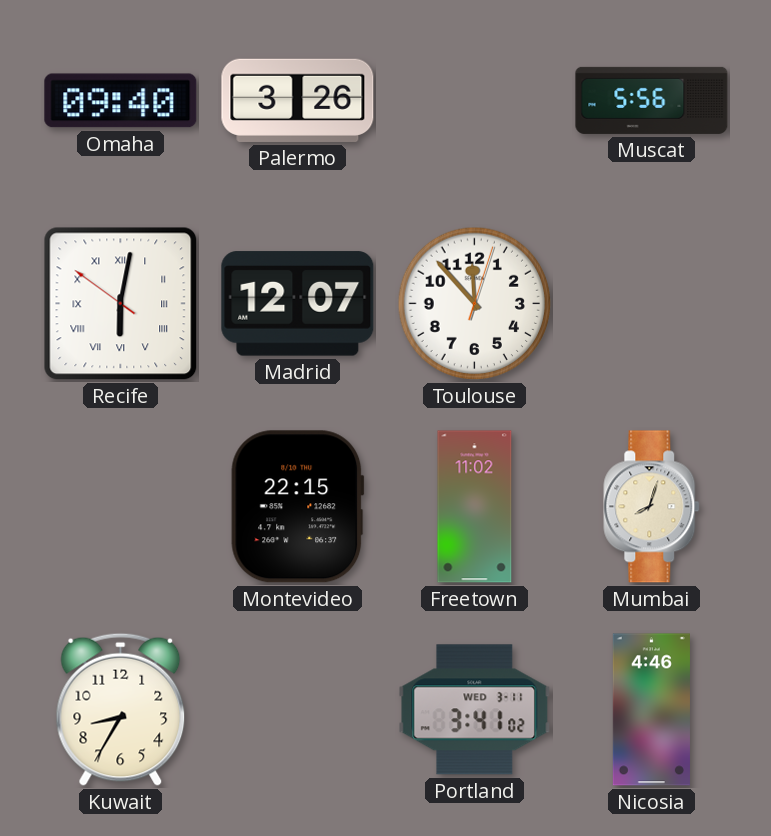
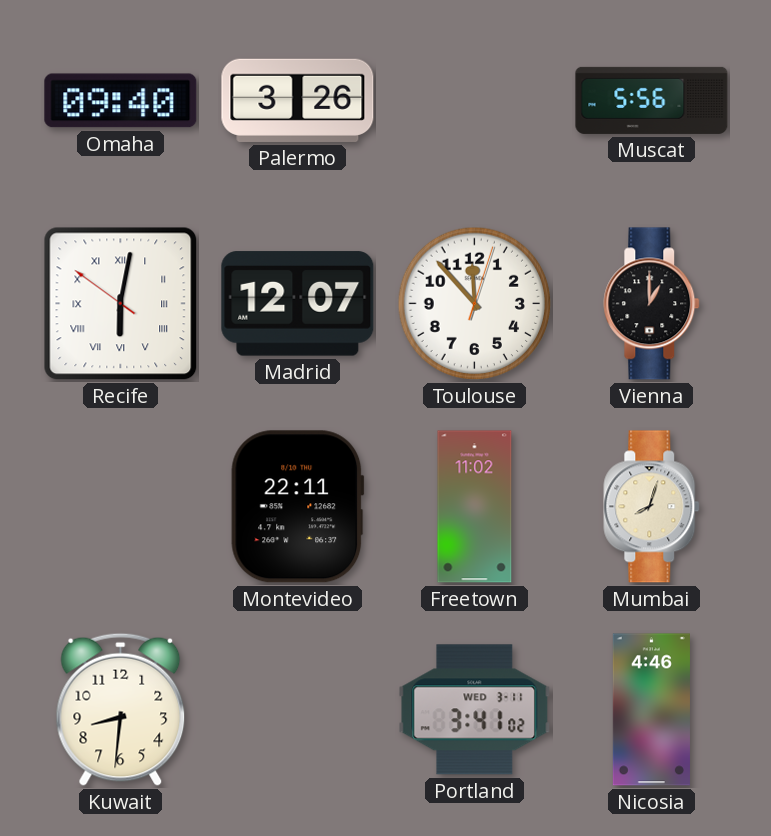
Vienna: none -> 1:00
Montevideo: 22:15 -> 22:11
Kuwait: 8:35 -> 8:31
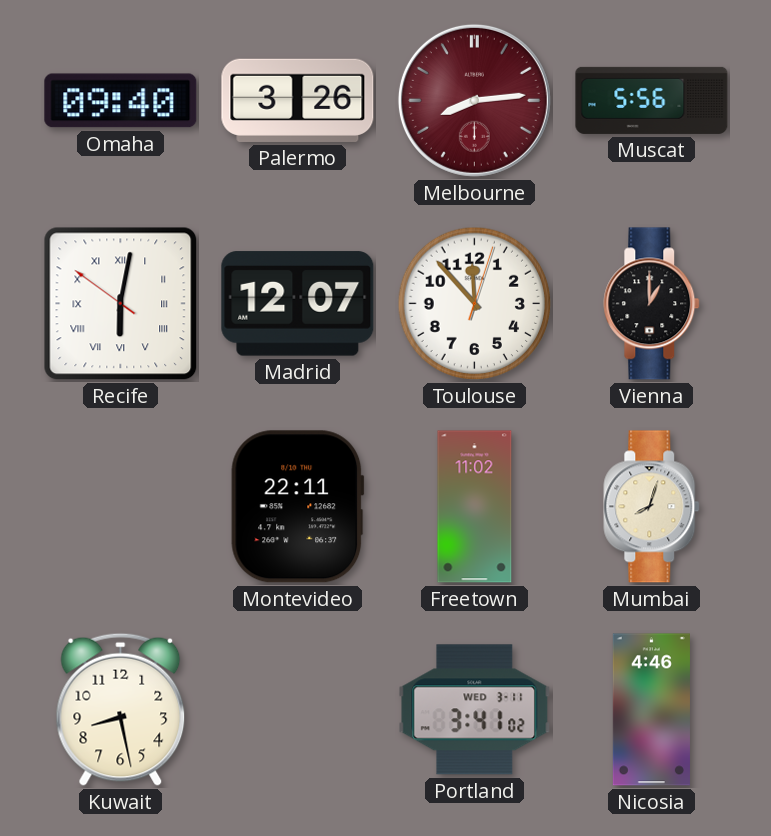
Melbourne: none -> 8:14
Kuwait: 8:31 -> 8:28
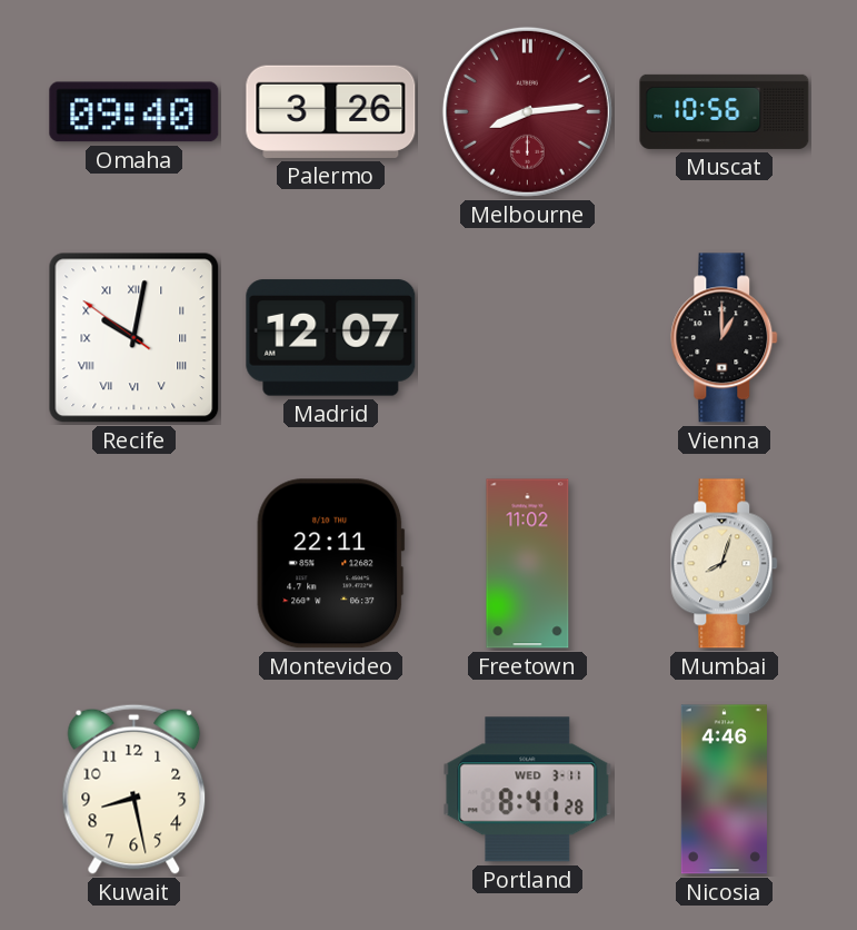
Muscat: 5:56 -> 10:56
Recife: 6:01 -> 10:01
Toulouse: 11:53 -> none
Portland: 3:41 -> 8:41
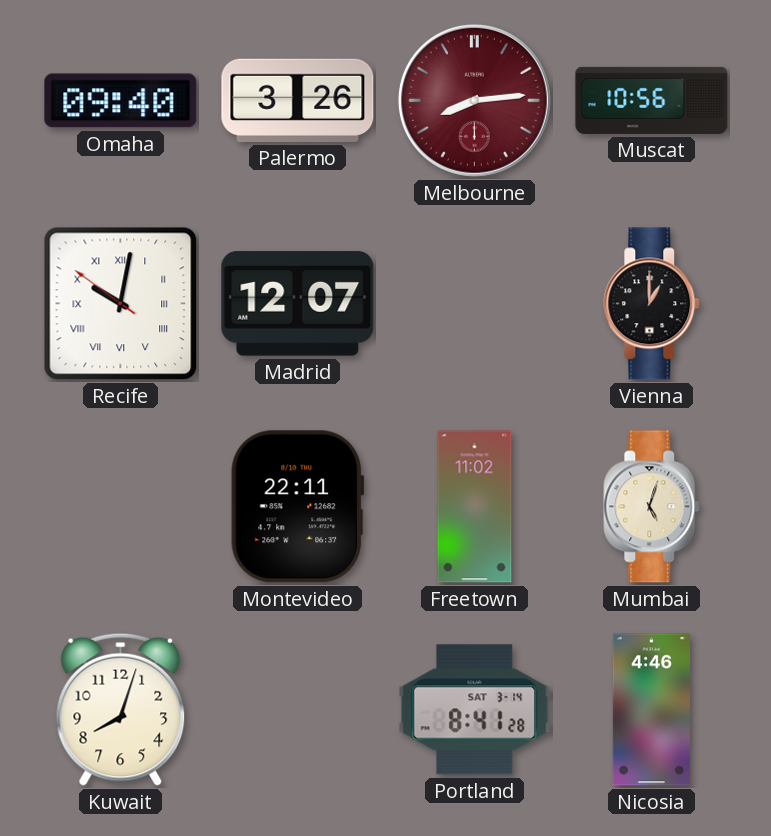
Mumbai: 8:03 -> 5:03
Kuwait: 8:28 -> 8:03
Portland date: WED 3-11 -> SAT 3-14
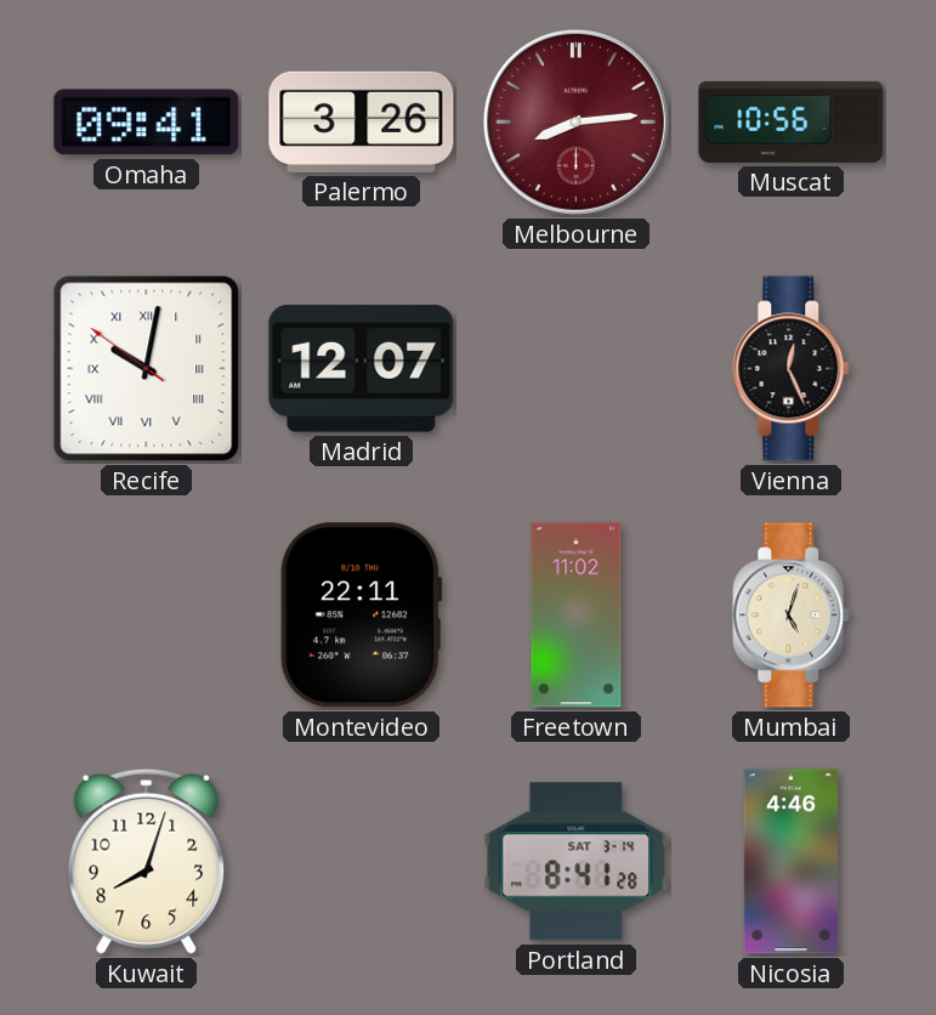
Omaha: 09:40 -> 09:41
Vienna: 1:00 -> 12:26
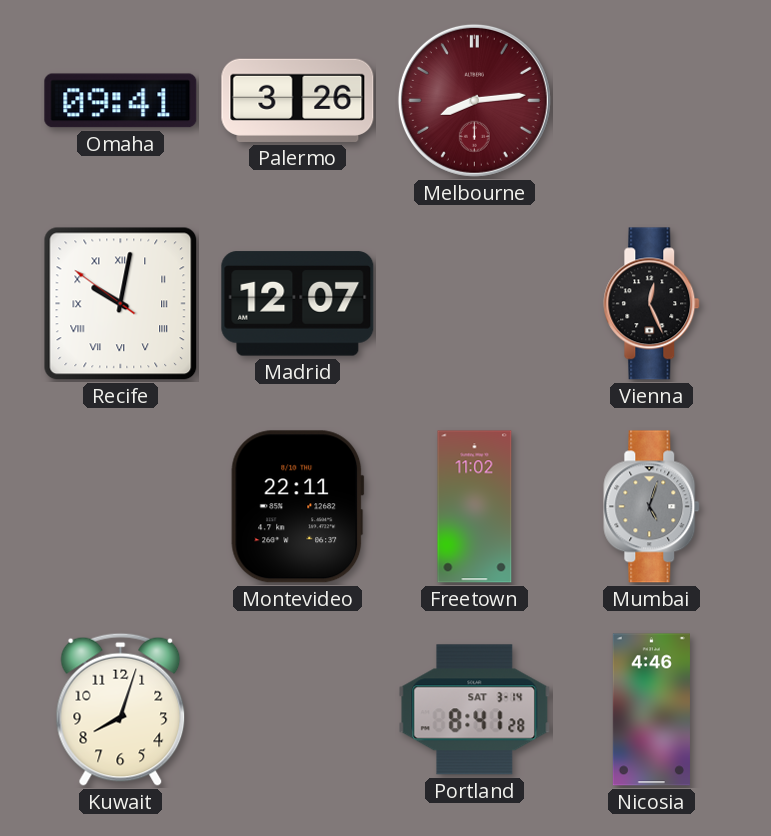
Muscat: 10:56 -> none
Mumbai dial: cream -> grey
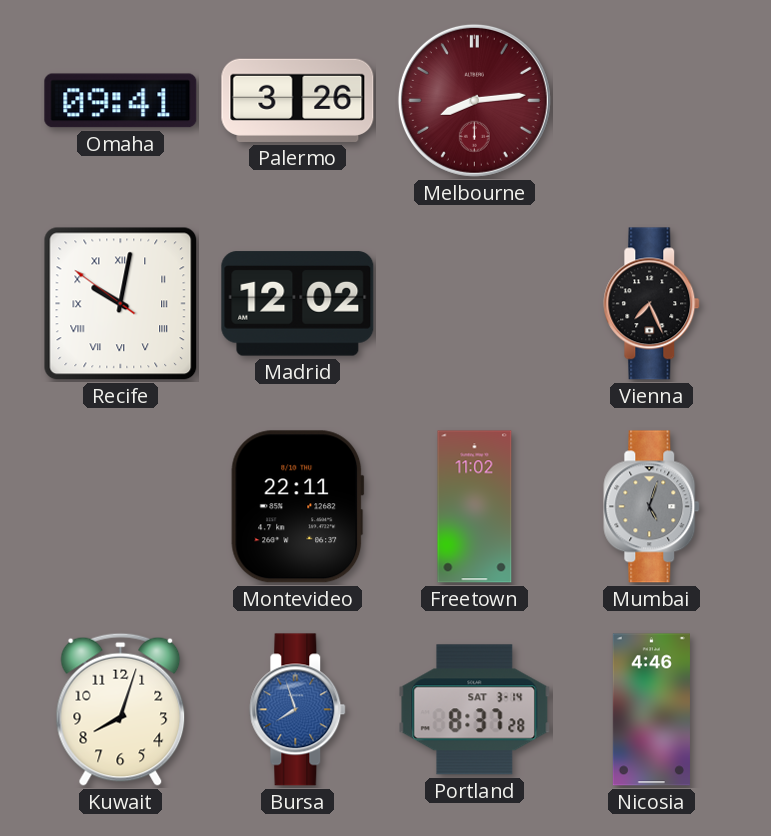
Madrid: 12:07 -> 12:02
Vienna: 12:26 -> 7:26
Bursa: none -> 7:57
Portland: 8:41 -> 8:37
